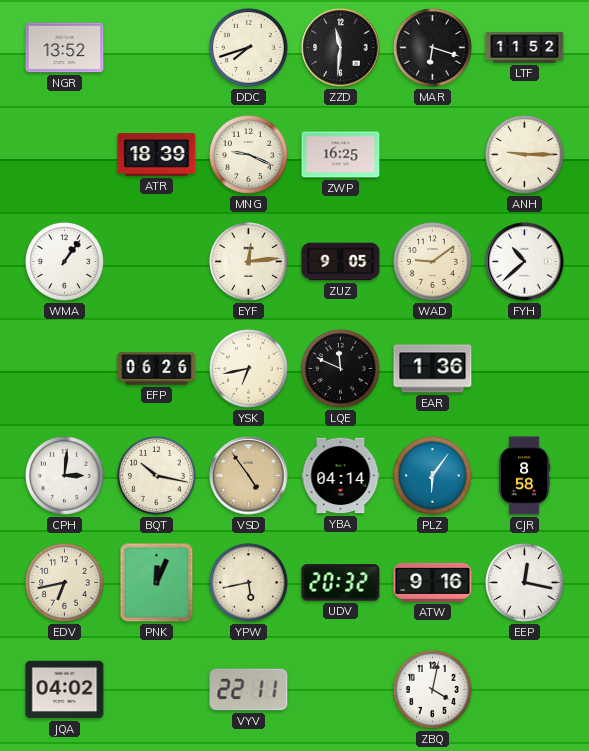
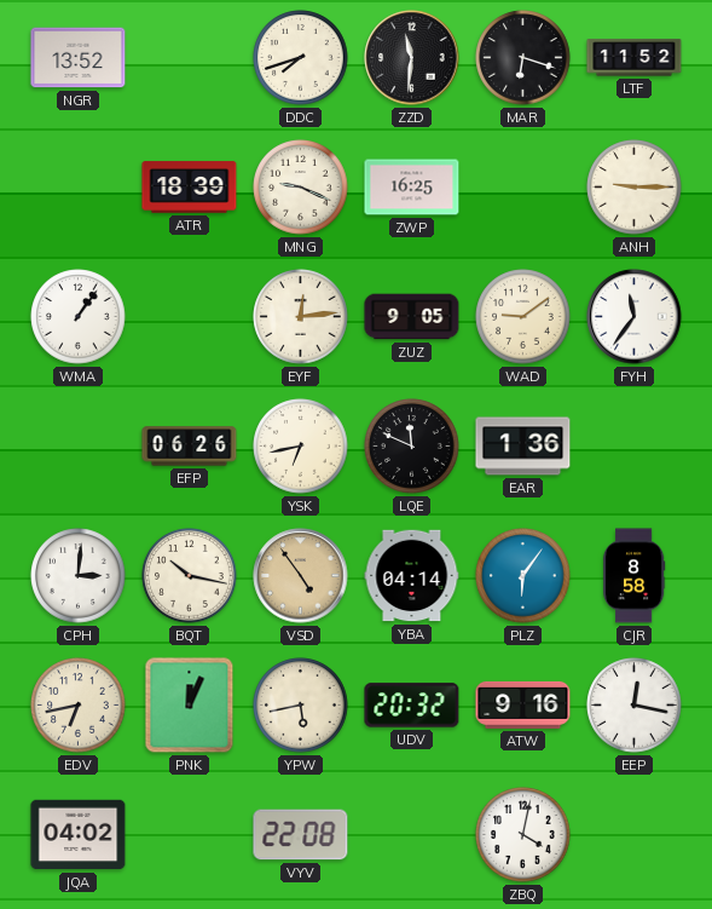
FYH: 10:38 -> 11:36
VYV: 22:11 -> 22:08
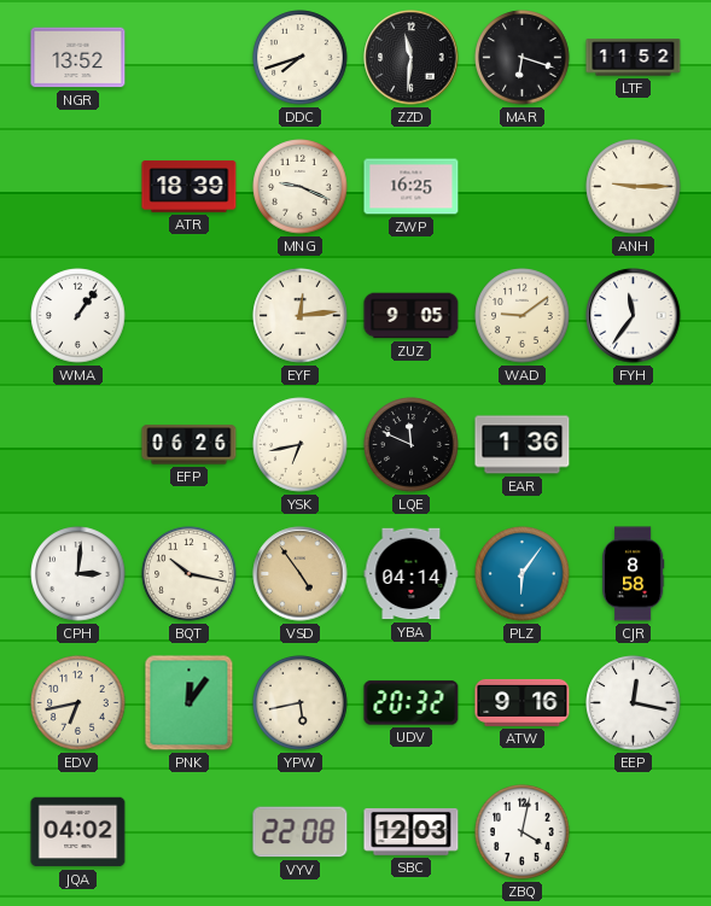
PNK: 12:04 -> 12:06
SBC: none -> 12:03
